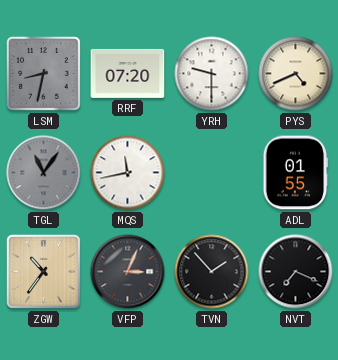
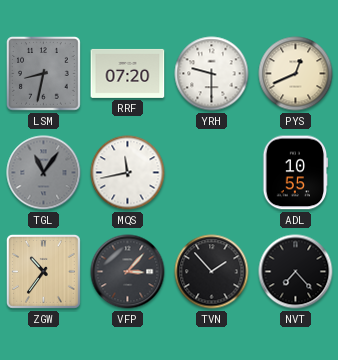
PYS: 4:41 -> 12:41
ADL: 01:55 -> 10:55
VFP: 3:04 -> 3:07
NVT: 7:19 -> 7:23
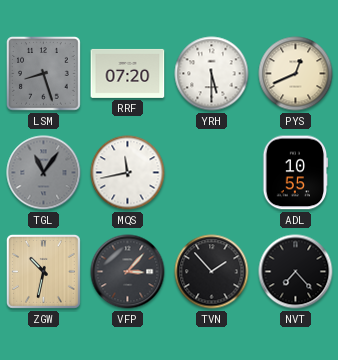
LSM: 8:32 -> 8:27
YRH: 9:30 -> 5:30
ZGW: 10:36 -> 10:32
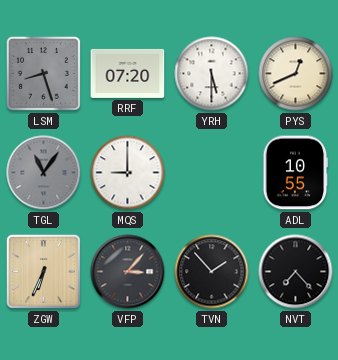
MQS: 11:43 -> 9:00
ZGW: 10:32 -> 6:34
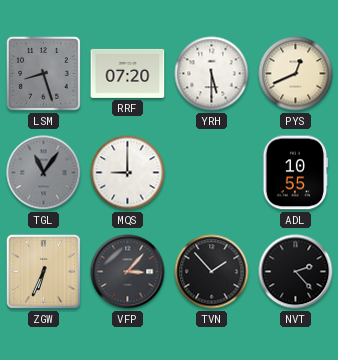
NVT: 7:23 -> 2:23
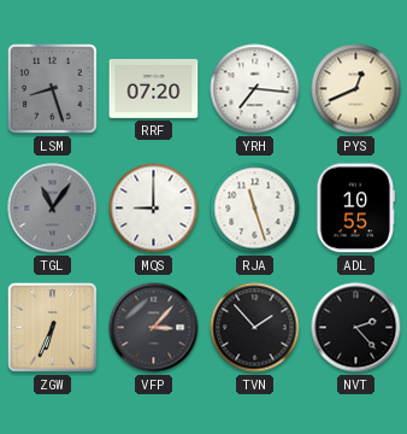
YRH: 5:30 -> 7:16
RJA: none -> 11:27
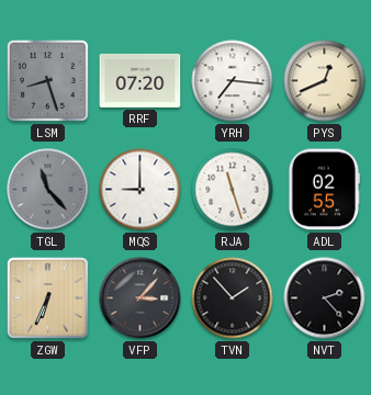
TGL: 11:06 -> 11:23
ADL: 10:55 -> 02:55
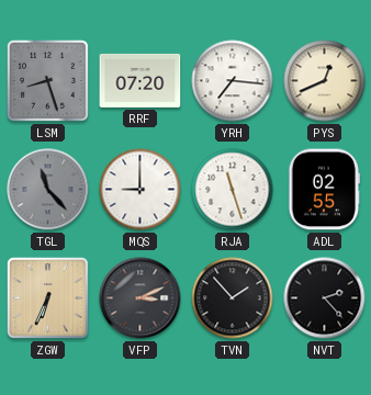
VFP: 3:07 -> 3:11
